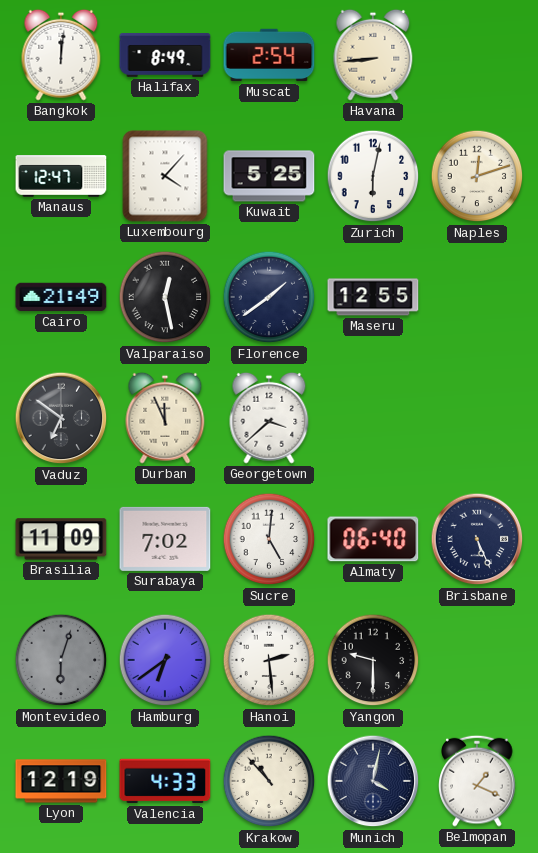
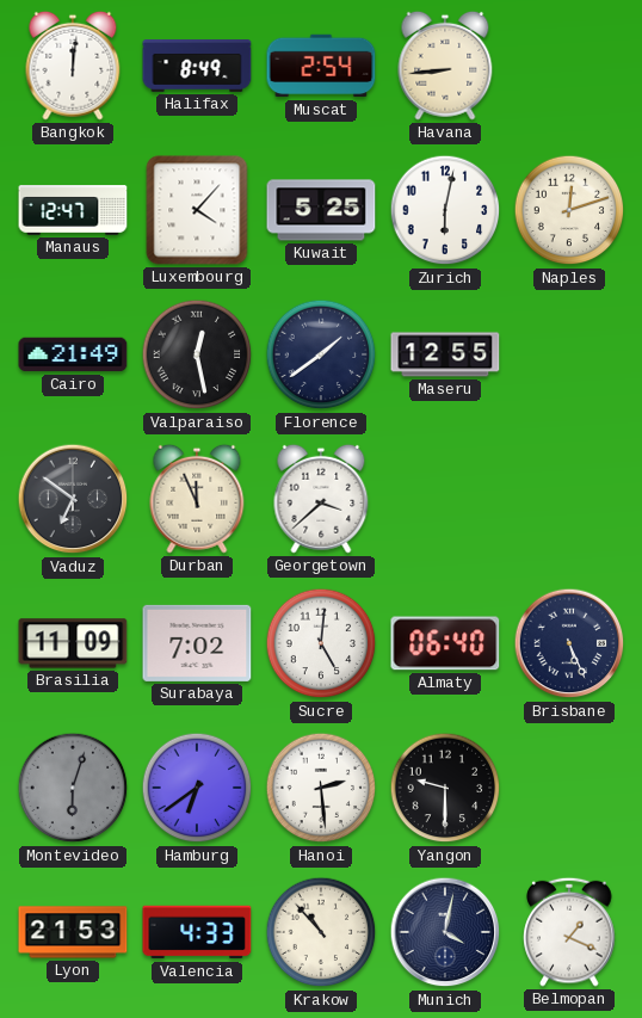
Lyon: 12:19 -> 21:53
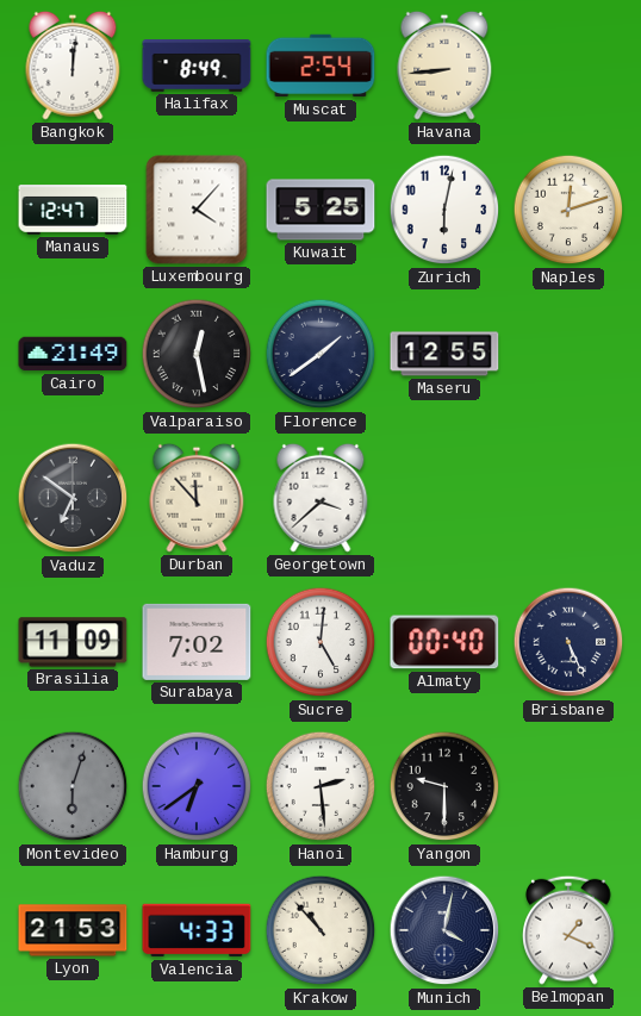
Durban: 11:56 -> 11:53
Almaty: 06:40 -> 00:40
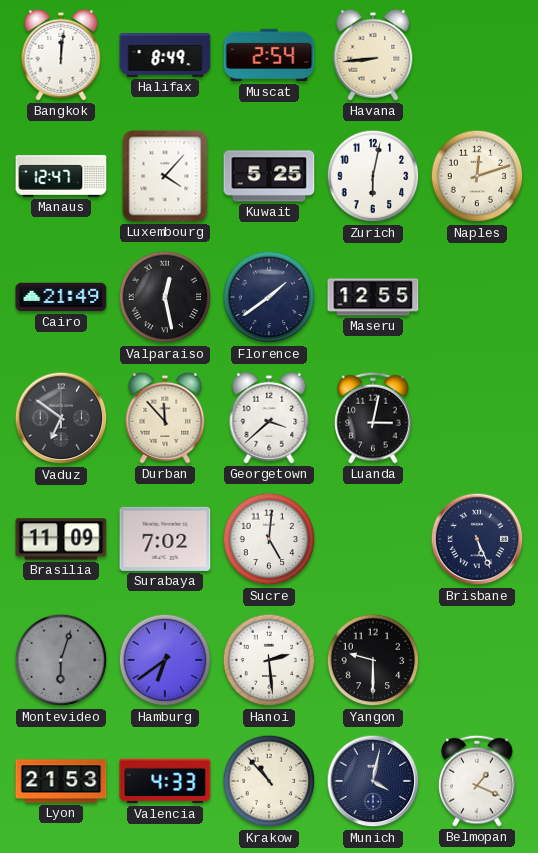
Luanda: none -> 3:02
Almaty: 00:40 -> none
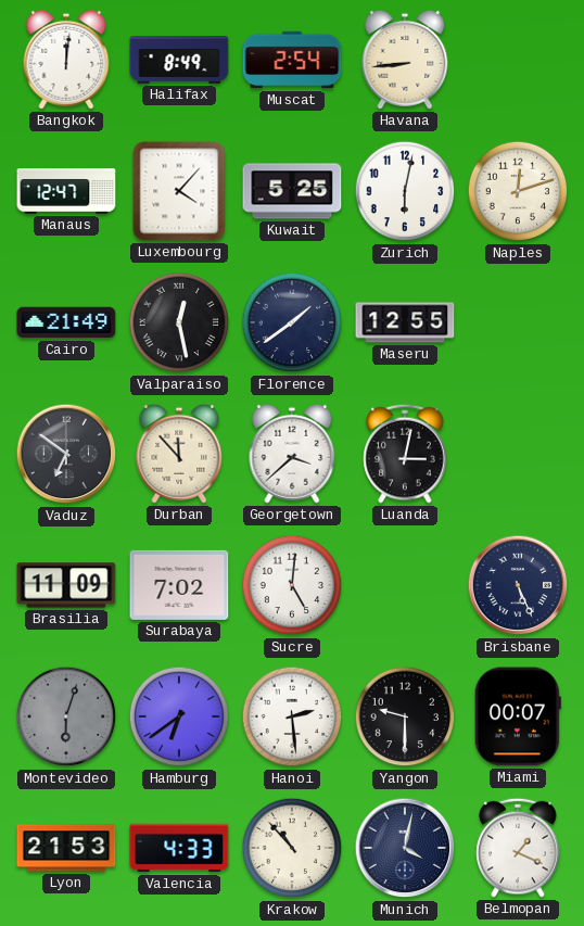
Miami: none -> 00:07
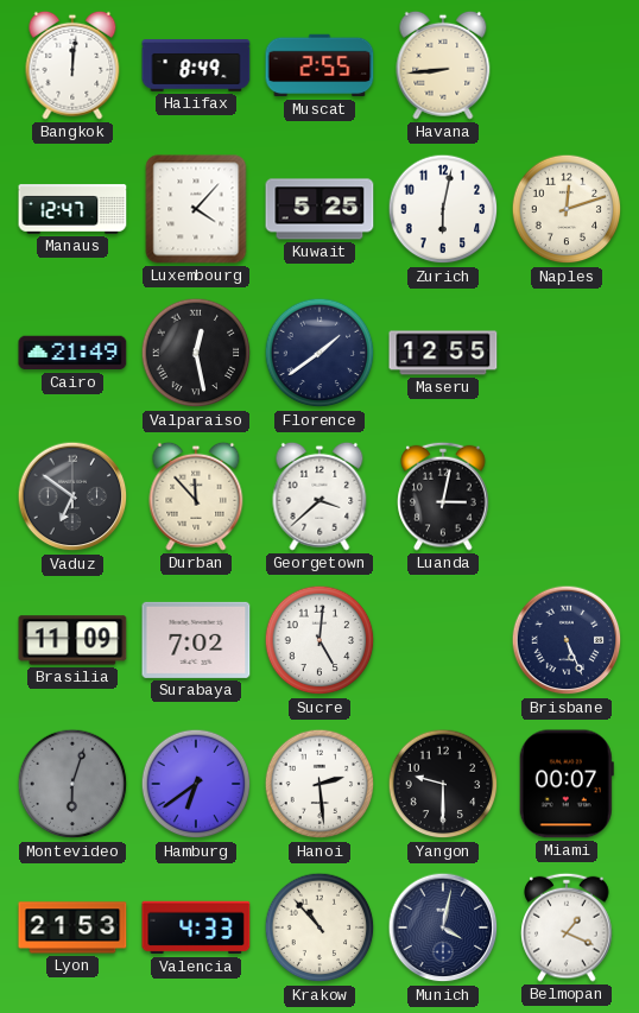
Muscat: 2:54 -> 2:55
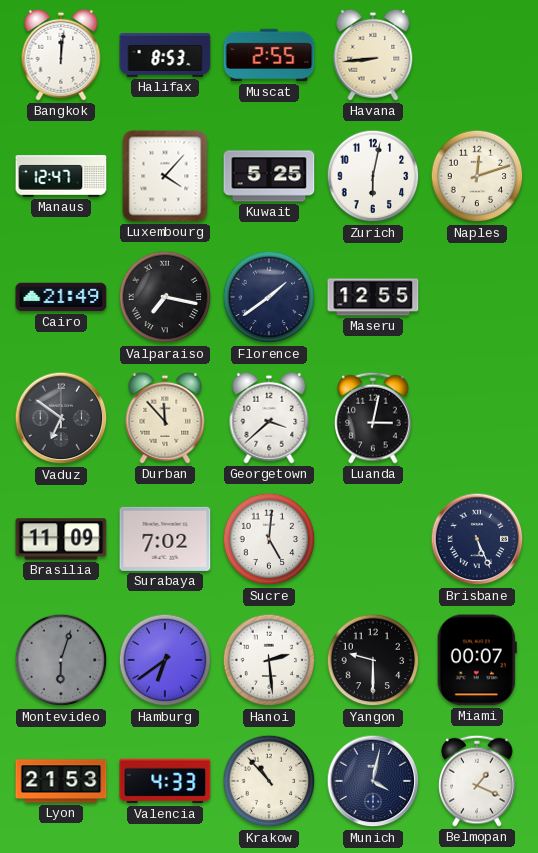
Halifax: 8:49 -> 8:53
Valparaiso: 12:28 -> 7:17
